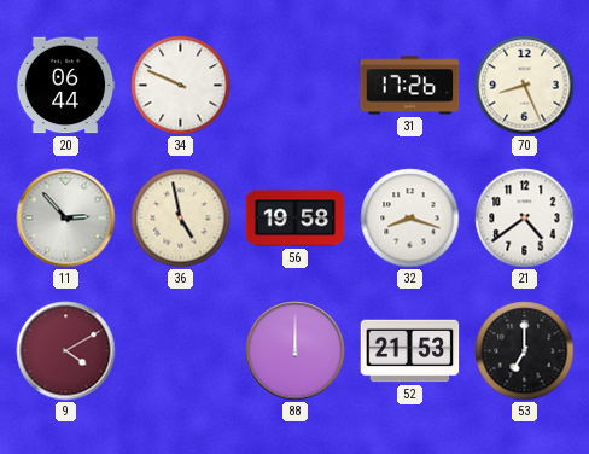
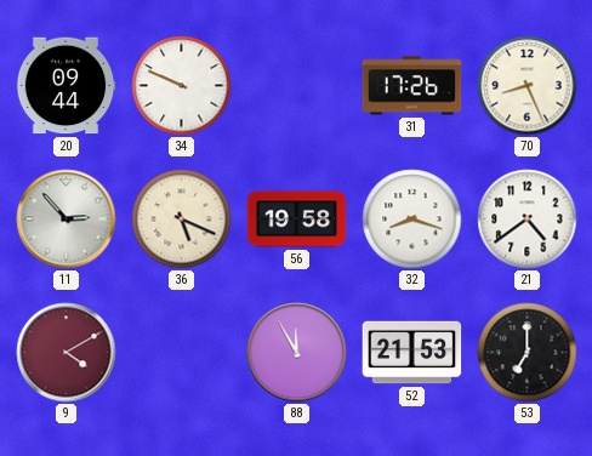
20: 06:44 -> 09:44
36: 4:58 -> 5:19
88: 12:00 -> 11:55
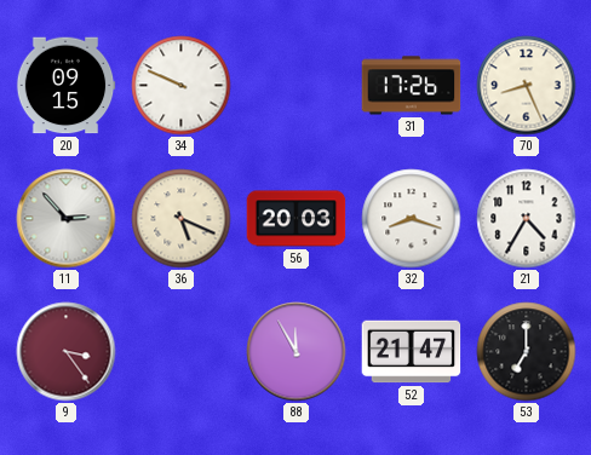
20: 09:44 -> 09:15
56: 19:58 -> 20:03
21: 4:39 -> 4:35
9: 4:10 -> 3:24
52: 21:53 -> 21:47
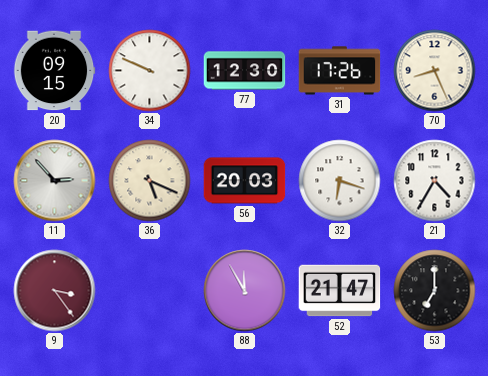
77: none -> 12:30
32: 8:18 -> 6:18
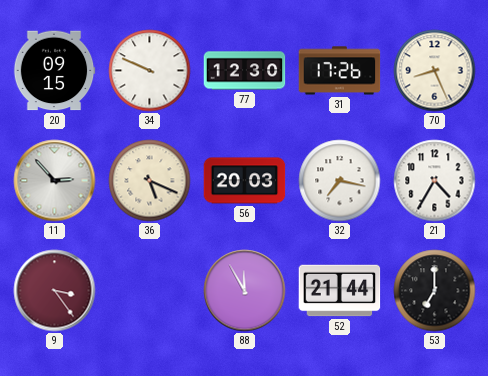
32: 6:18 -> 7:17
52: 21:47 -> 21:44
